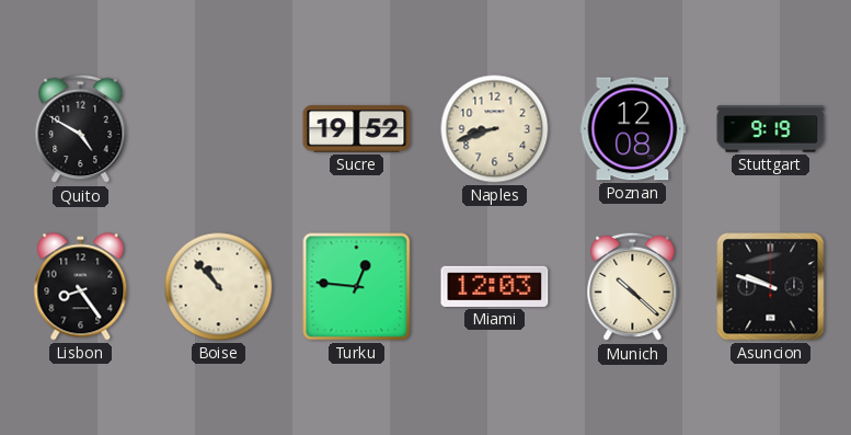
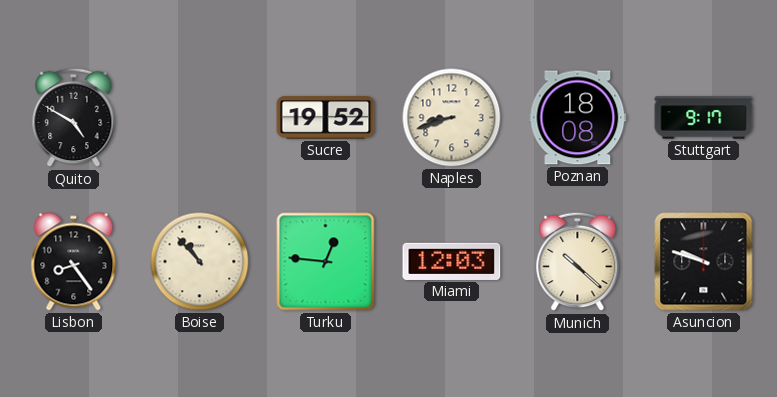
Poznan: 12:08 -> 18:08
Stuttgart: 9:19 -> 9:17
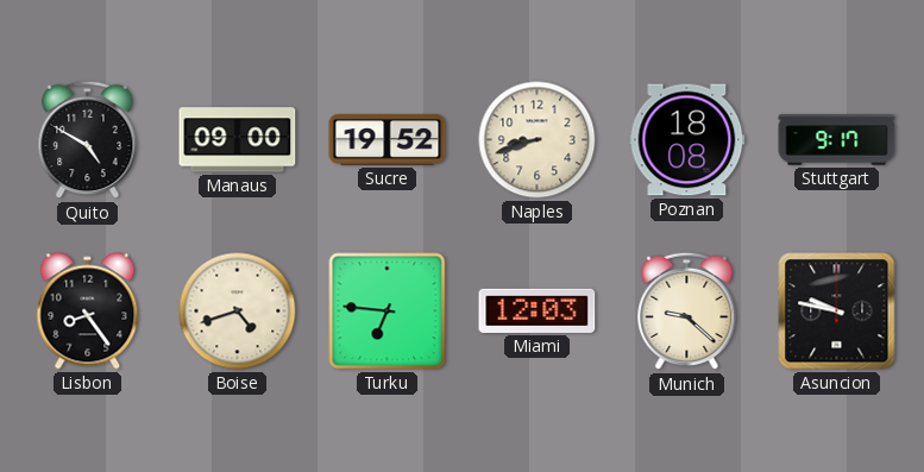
Manaus: none -> 09:00
Boise: 10:53 -> 4:42
Turku: 12:46 -> 6:46
Munich: 10:22 -> 9:22
Asuncion: 9:48 -> 9:47
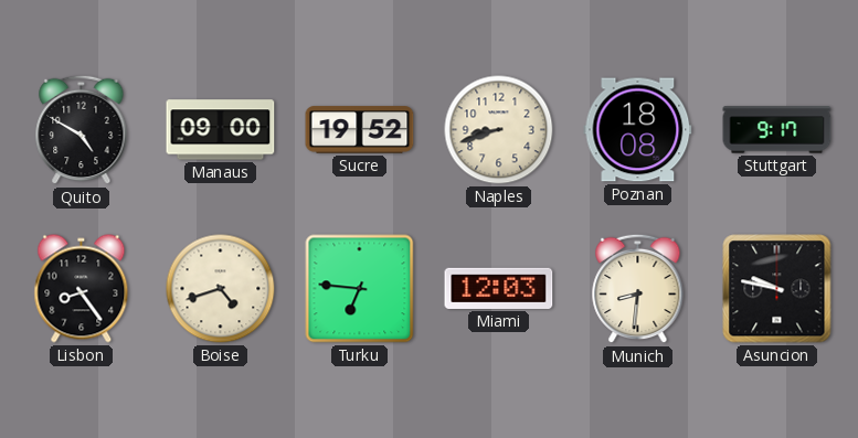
Munich: 9:22 -> 8:31
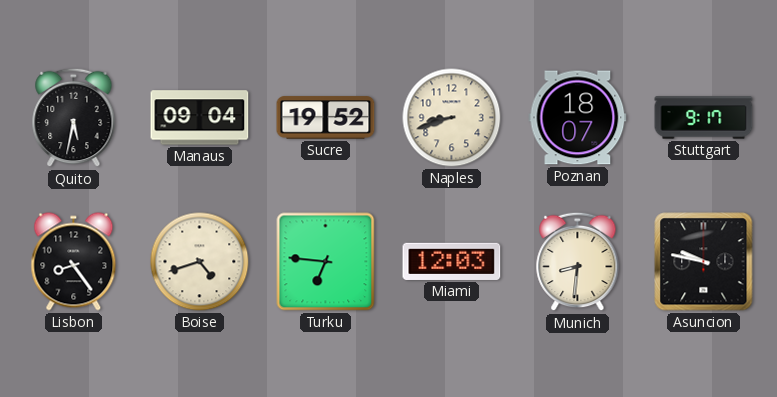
Quito: 4:50 -> 5:32
Manaus: 09:00 -> 09:04
Poznan: 18:08 -> 18:07
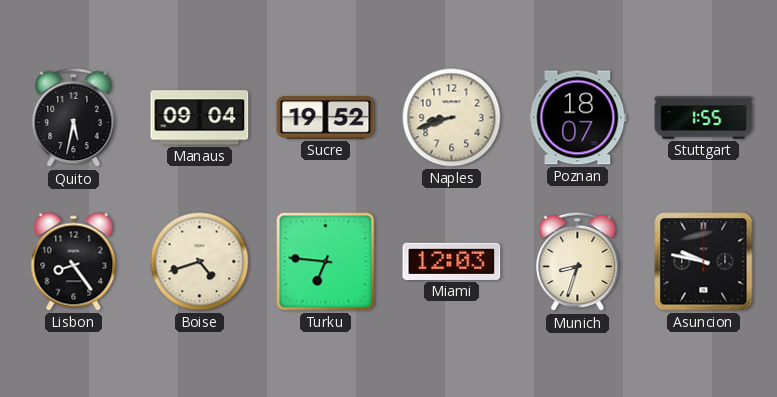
Stuttgart: 9:17 -> 1:55
Munich: 8:31 -> 8:33
